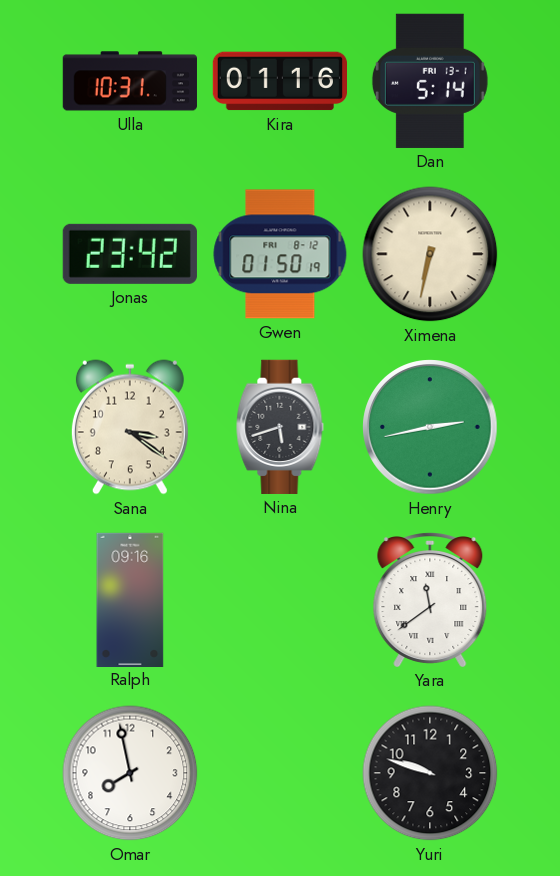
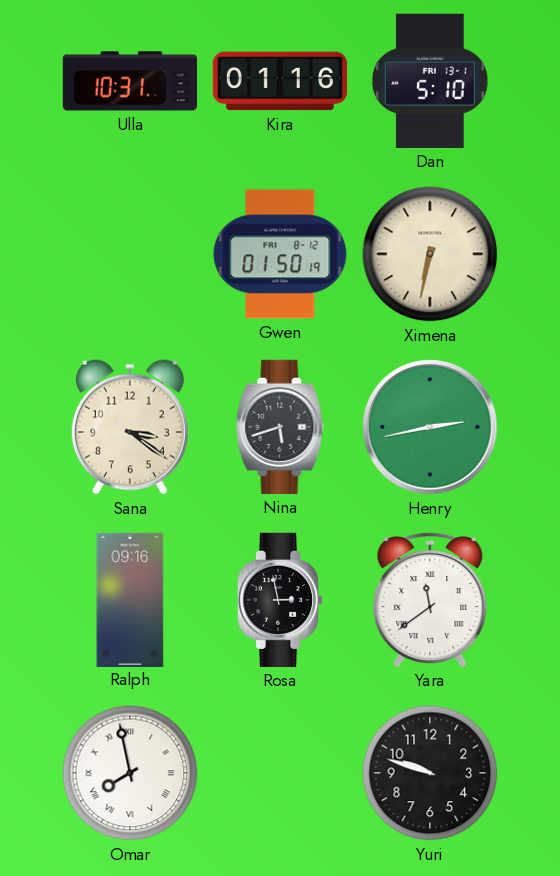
Dan: 5:14 -> 5:10
Jonas: 23:42 -> none
Rosa: none -> 2:58
Omar numerals: Arabic -> Roman
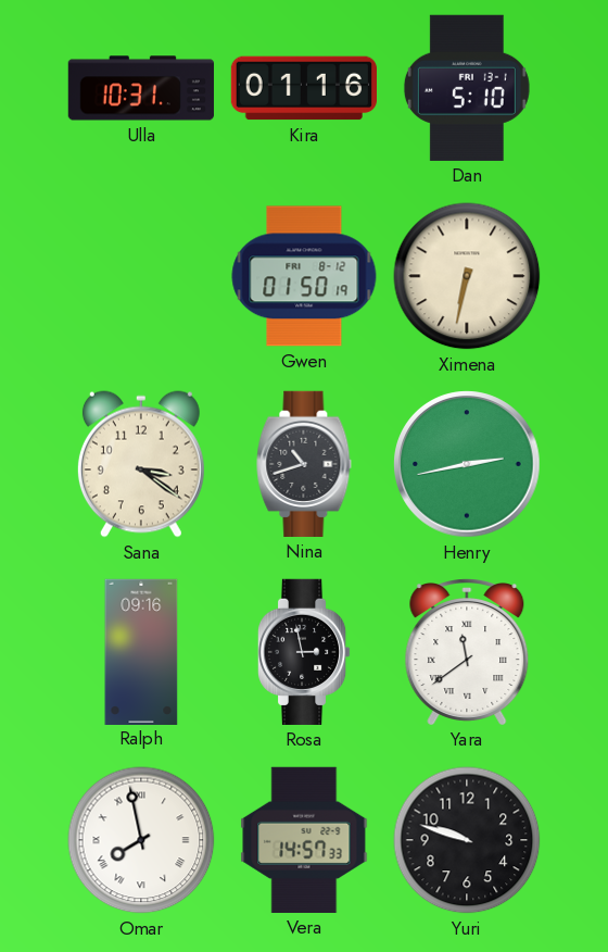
Nina: 5:42 -> 10:42
Vera: none -> 14:57
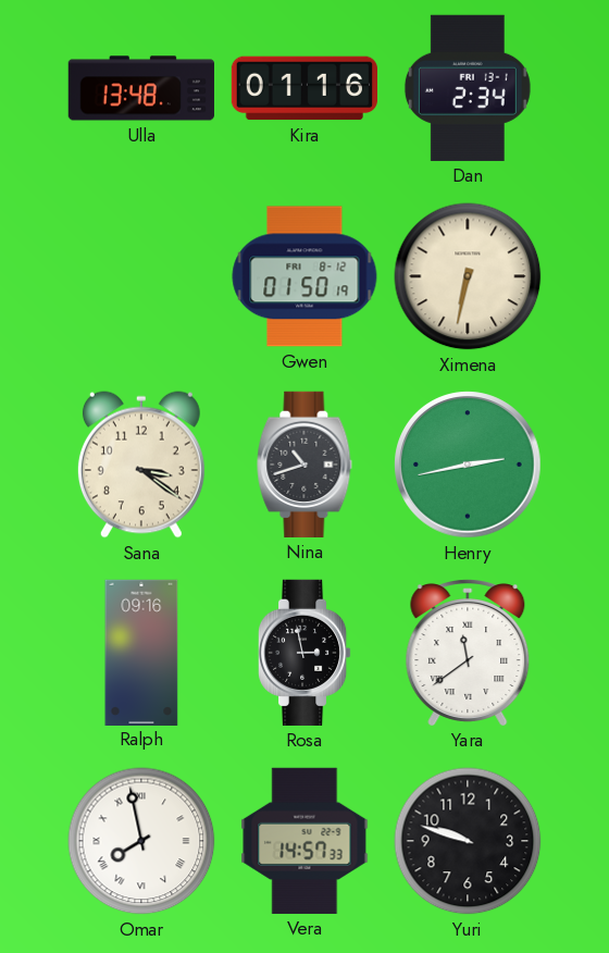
Ulla: 10:31 -> 13:48
Dan: 5:10 -> 2:34
